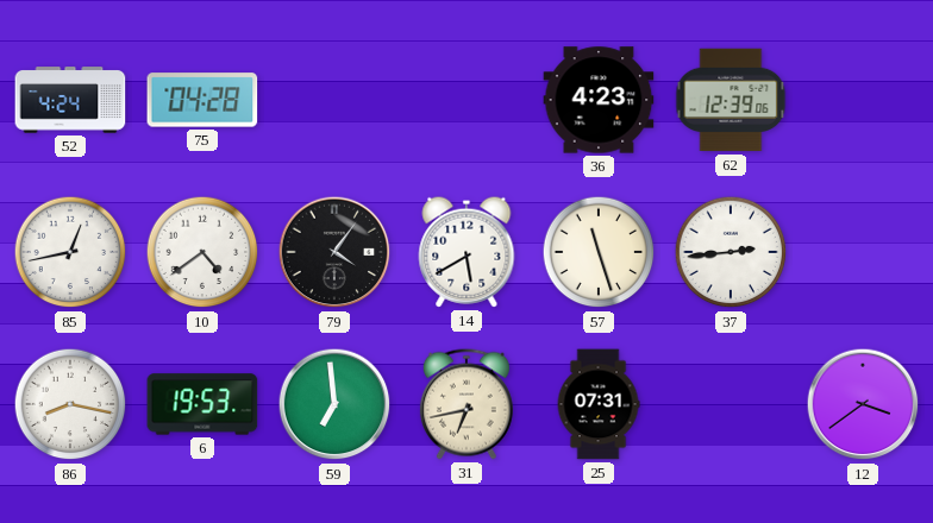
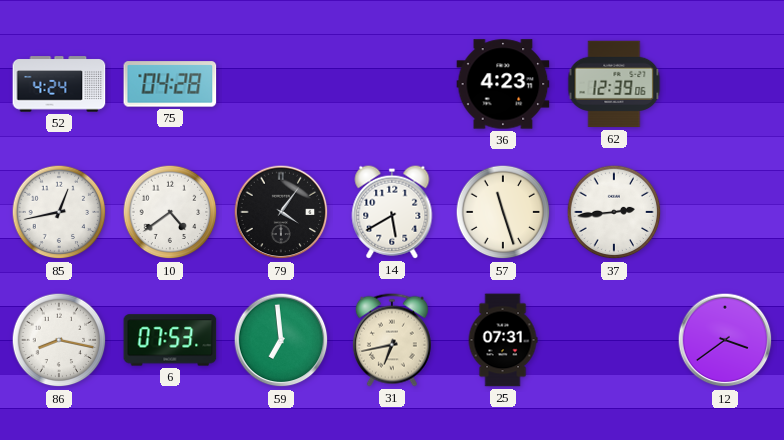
6: 19:53 -> 07:53
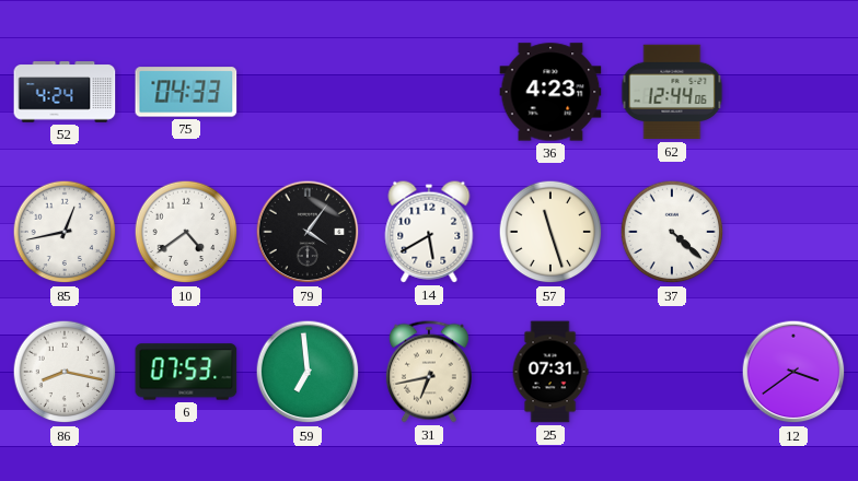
75: 04:28 -> 04:33
62: 12:39 -> 12:44
37: 2:44 -> 4:22
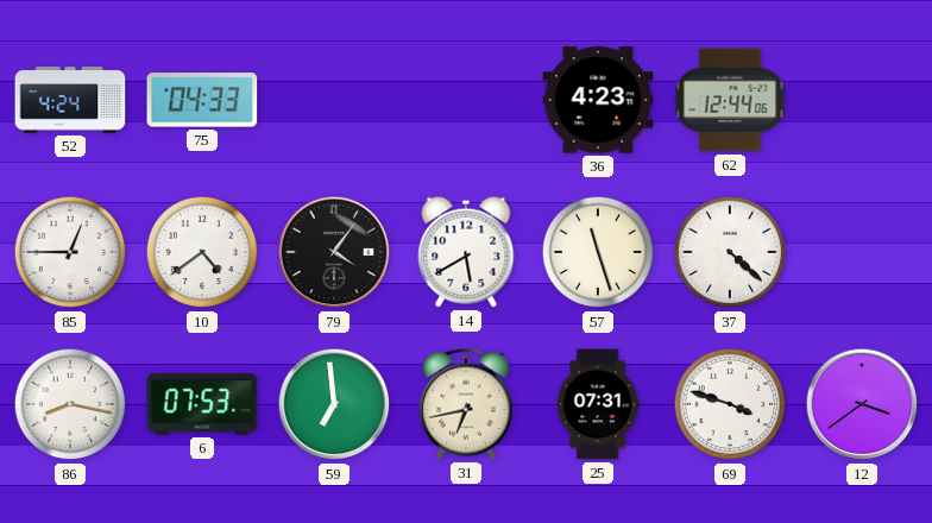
85: 12:43 -> 12:45
69: none -> 3:48
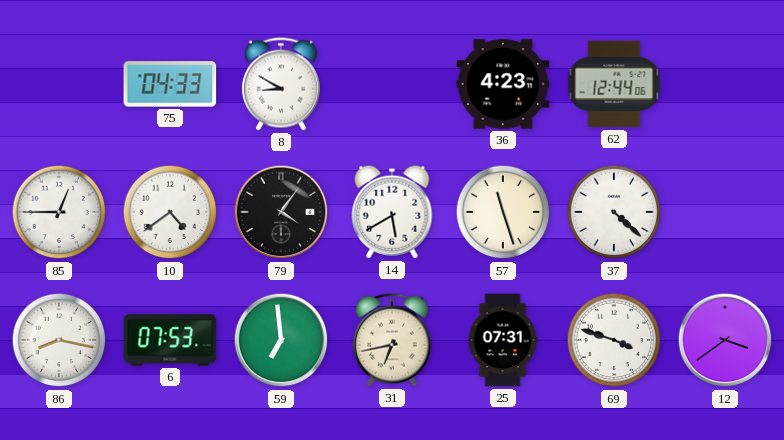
52: 4:24 -> none
8: none -> 8:50
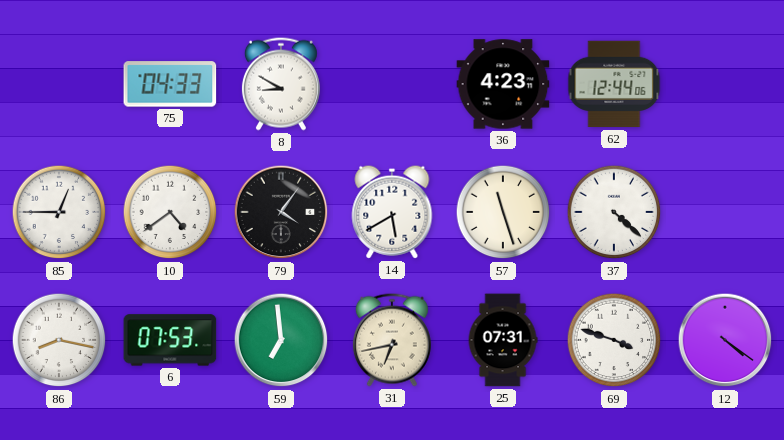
12: 3:39 -> 4:21
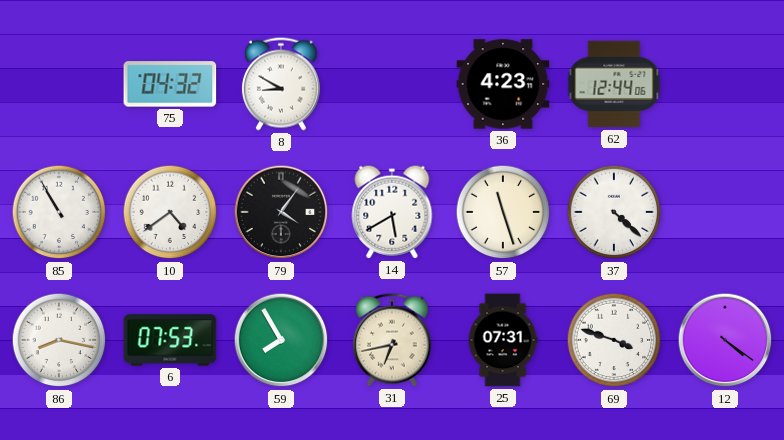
75: 04:33 -> 04:32
85: 12:45 -> 10:55
59: 6:59 -> 7:55
